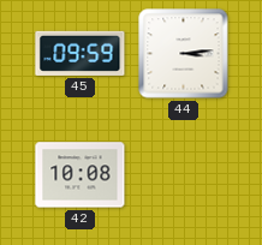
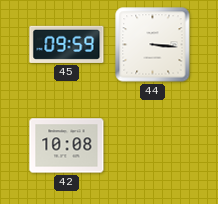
44: 3:14 -> 3:16
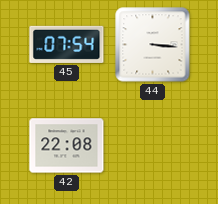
45: 09:59 -> 07:54
42: 10:08 -> 22:08
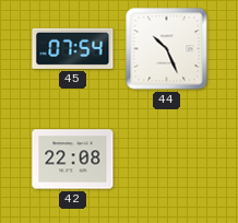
44: 3:16 -> 10:26
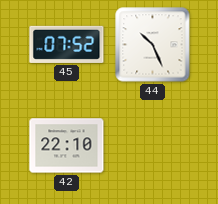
45: 07:54 -> 07:52
42: 22:08 -> 22:10
